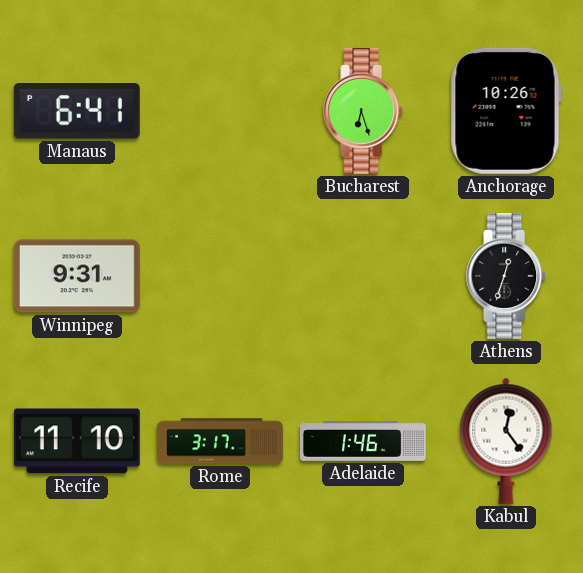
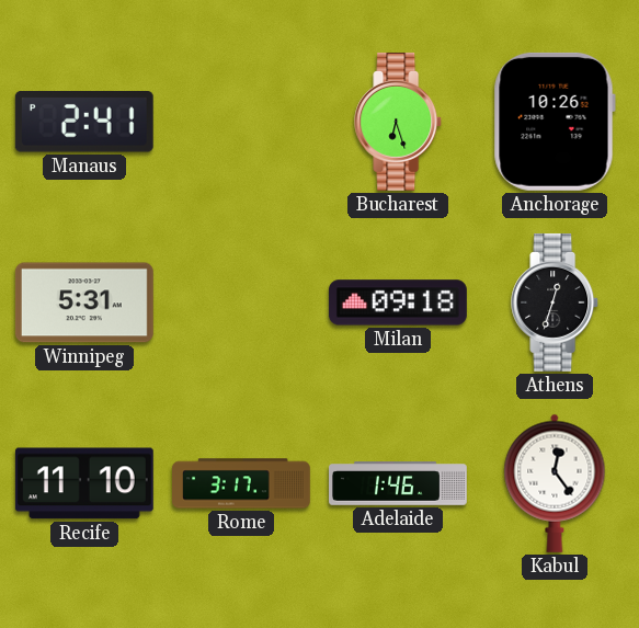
Manaus: 6:41 -> 2:41
Winnipeg: 9:31 -> 5:31
Milan: none -> 09:18
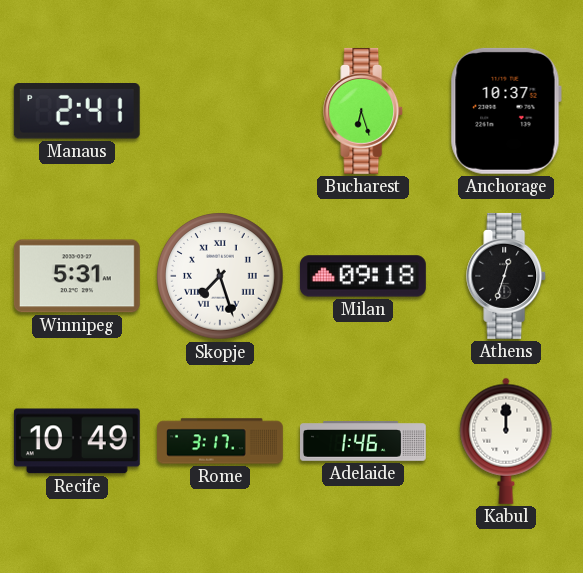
Anchorage: 10:26 -> 10:37
Skopje: none -> 7:27
Recife: 11:10 -> 10:49
Kabul: 12:24 -> 12:00
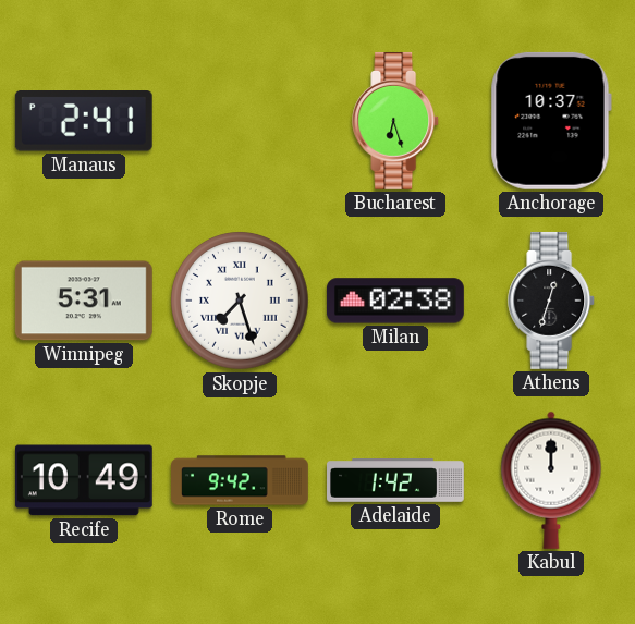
Milan: 09:18 -> 02:38
Rome: 3:17 -> 9:42
Adelaide: 1:46 -> 1:42
